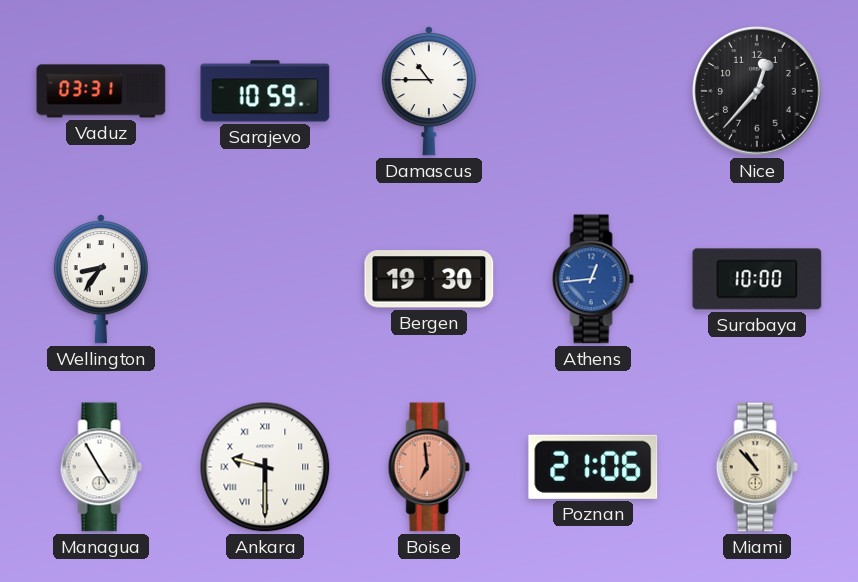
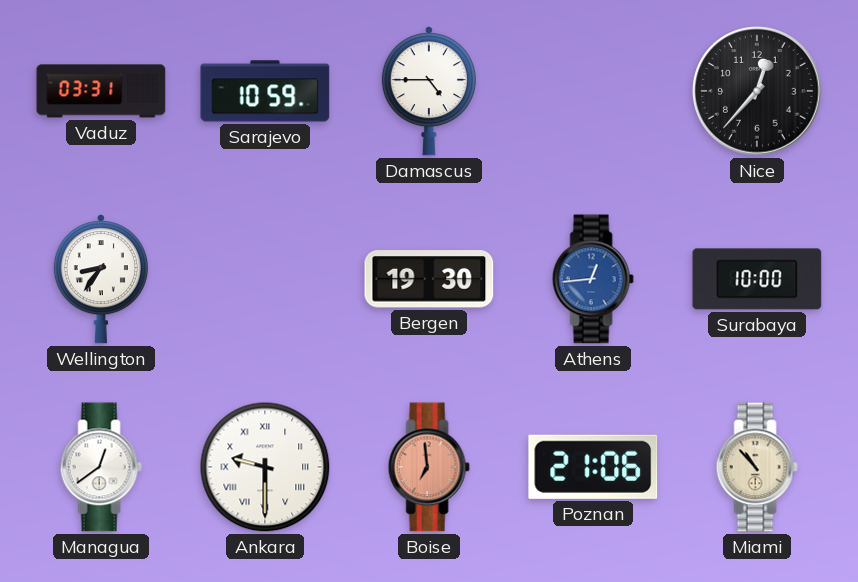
Damascus: 10:45 -> 4:45
Managua: 4:55 -> 12:39
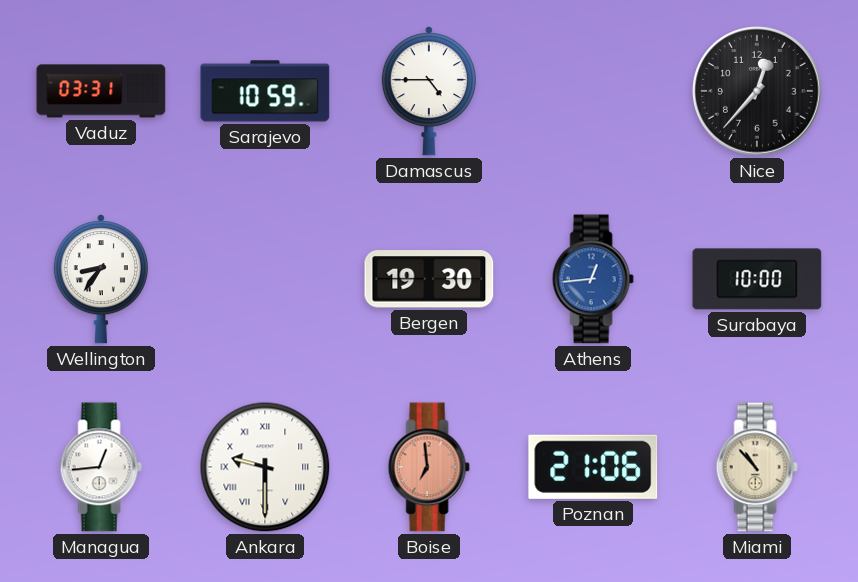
Managua: 12:39 -> 12:44
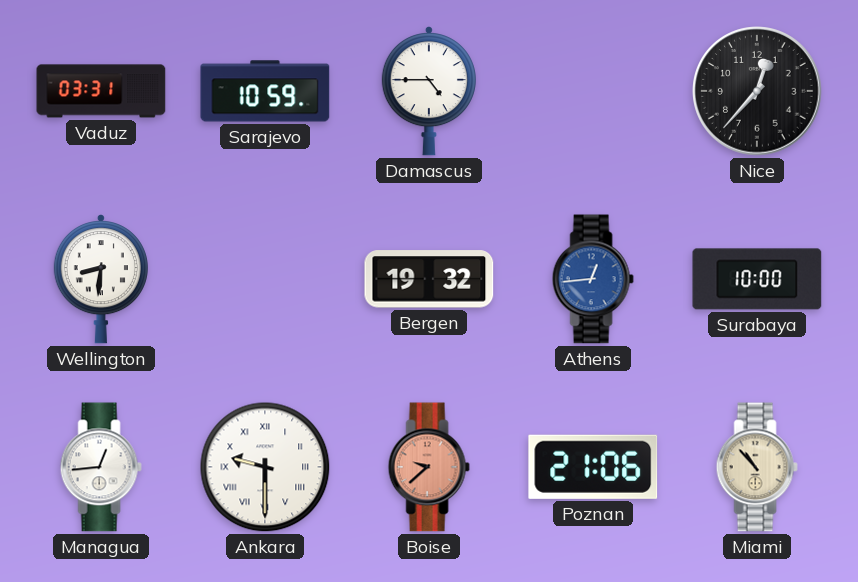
Wellington: 8:36 -> 8:31
Bergen: 19:30 -> 19:32
Boise: 6:59 -> 9:38
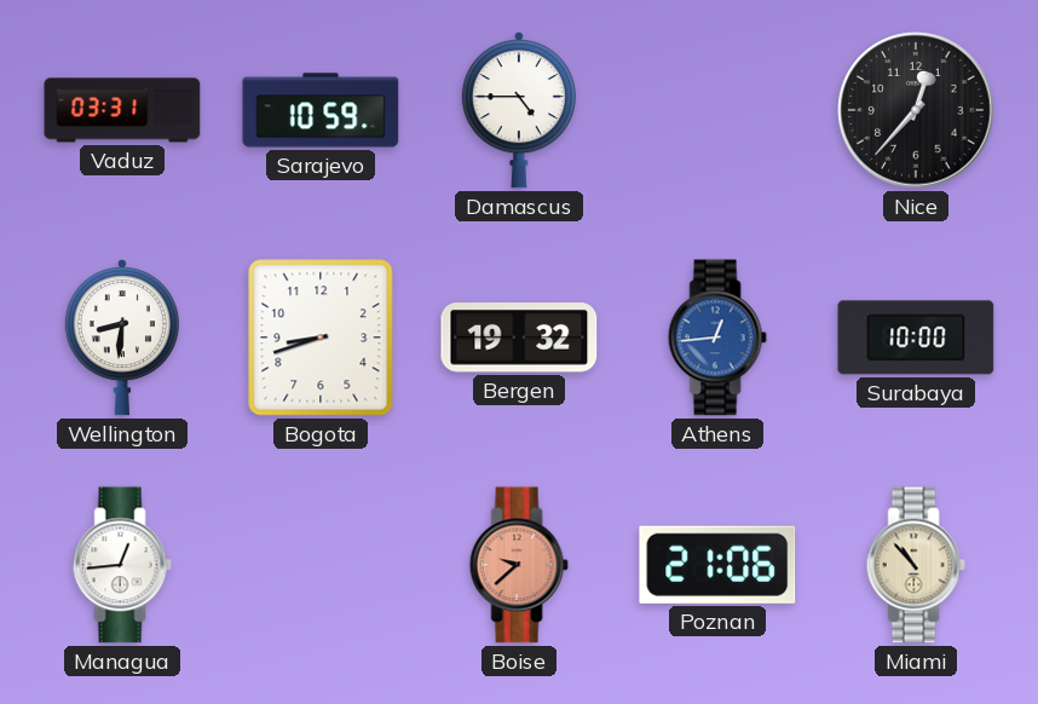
Bogota: none -> 8:42
Ankara: 9:30 -> none
